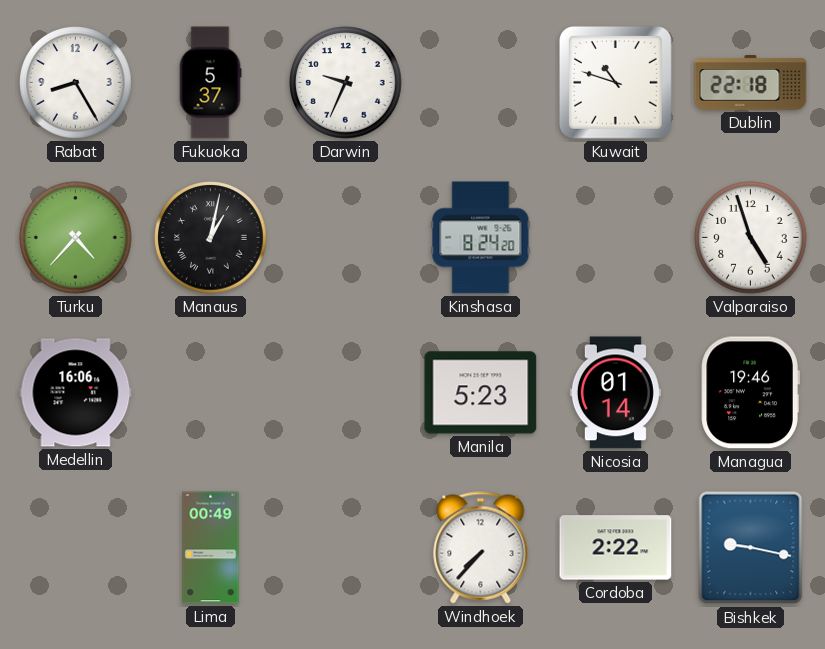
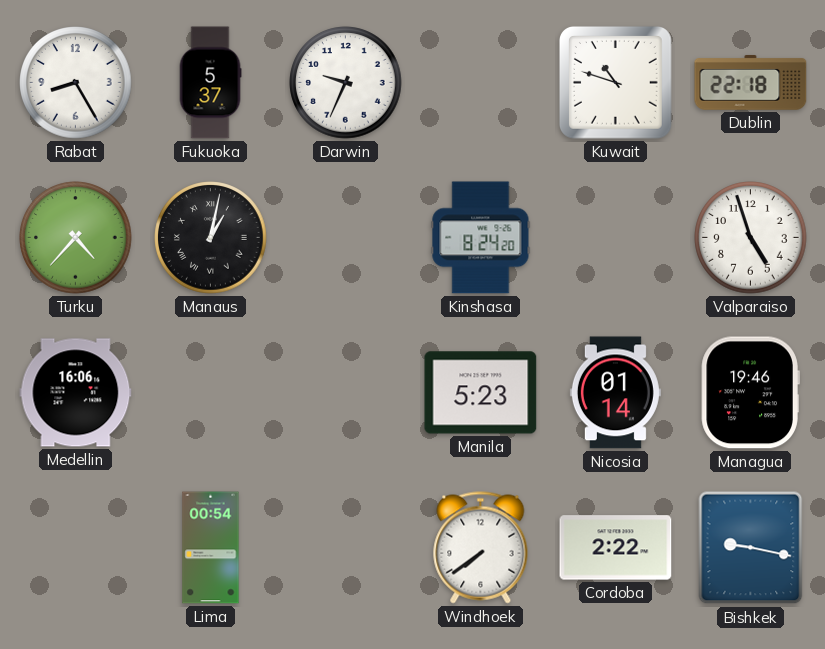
Lima: 00:49 -> 00:54
Windhoek: 7:37 -> 7:39
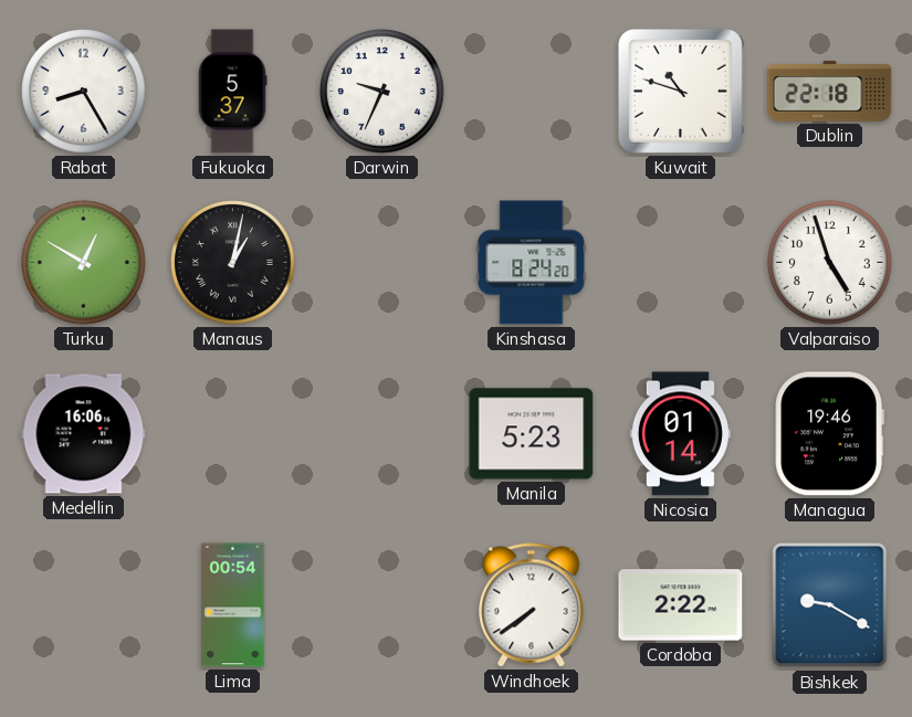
Turku: 4:37 -> 12:50
Bishkek: 9:17 -> 9:20
